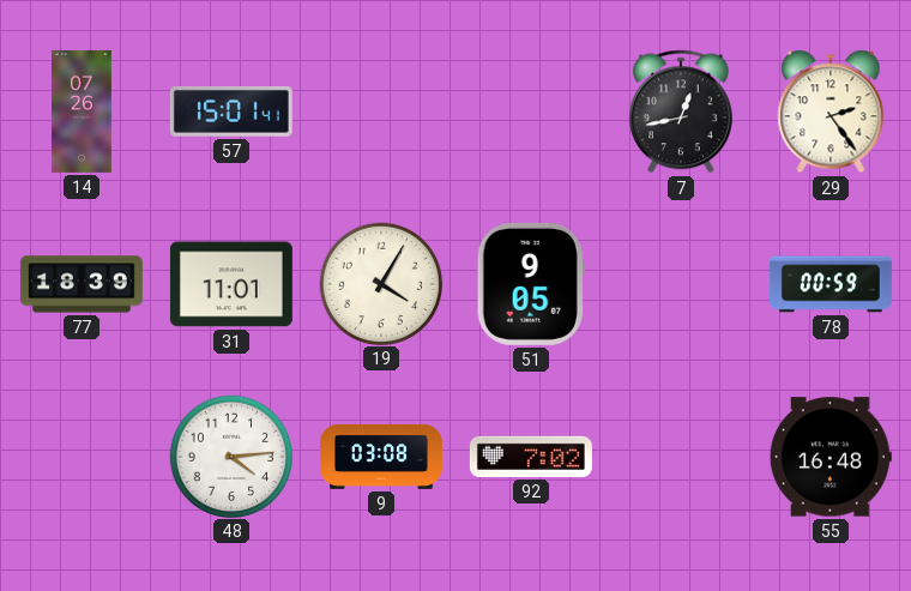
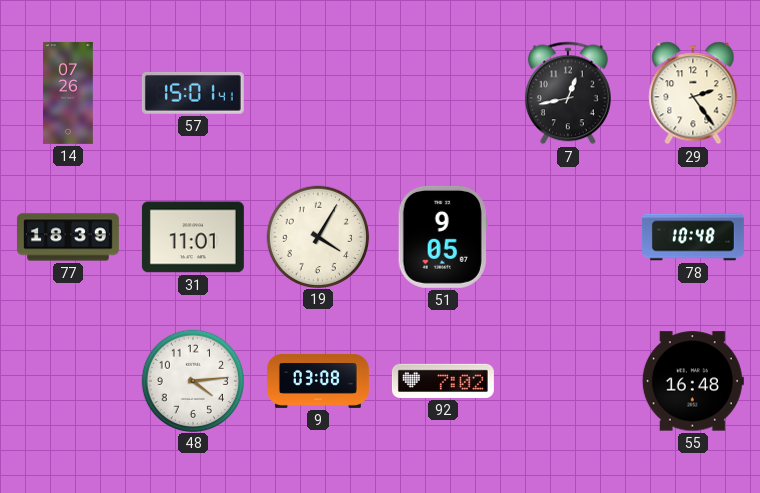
78: 00:59 -> 10:48
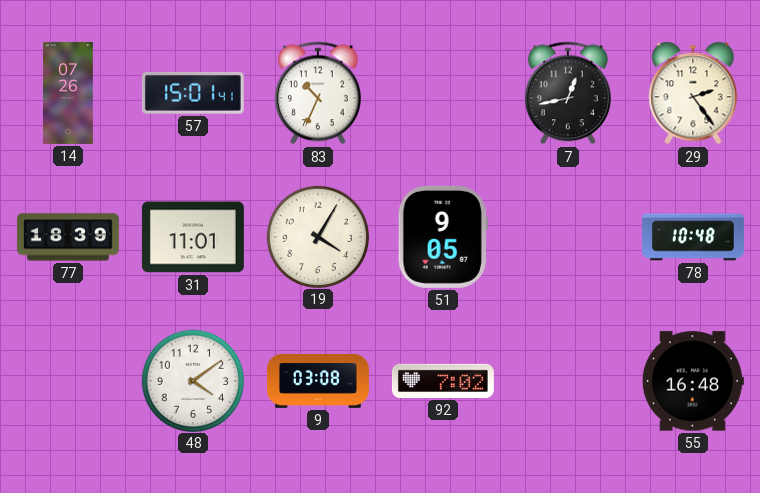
83: none -> 10:34
48: 4:14 -> 4:09
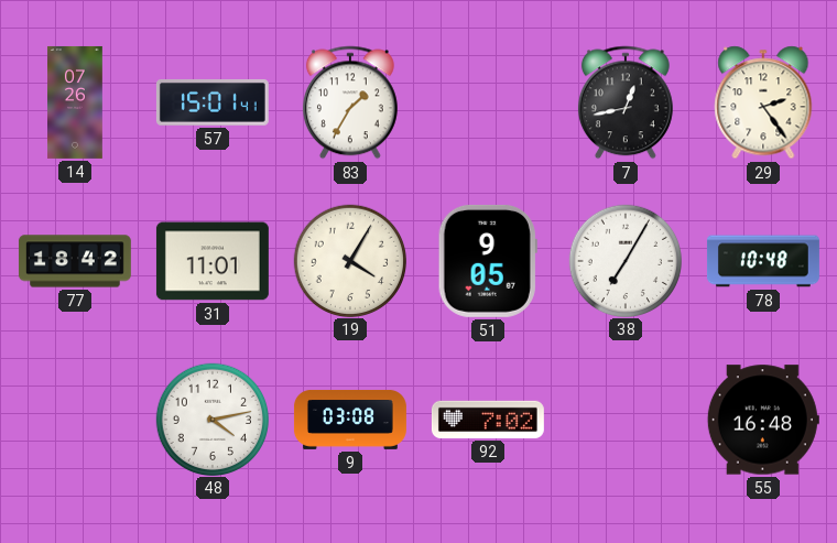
83: 10:34 -> 1:35
77: 18:39 -> 18:42
38: none -> 7:05
48: 4:09 -> 4:13
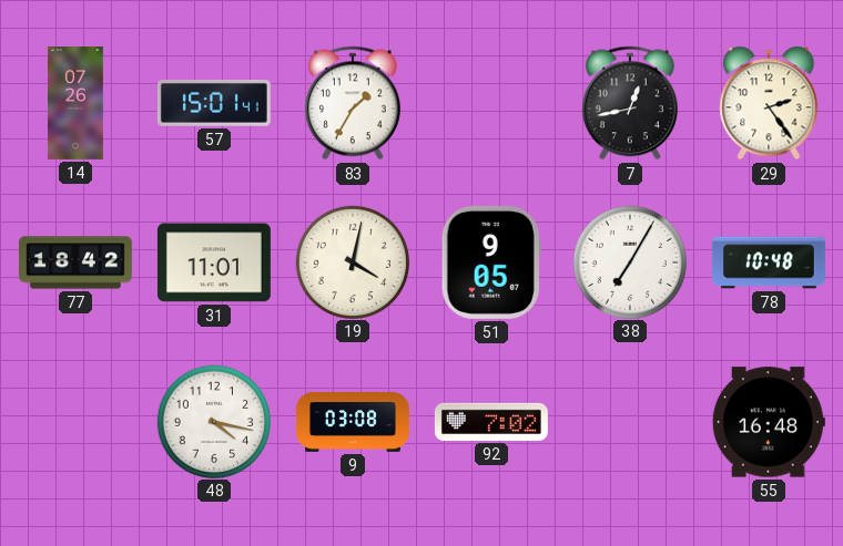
19: 4:05 -> 4:02
48: 4:13 -> 4:17
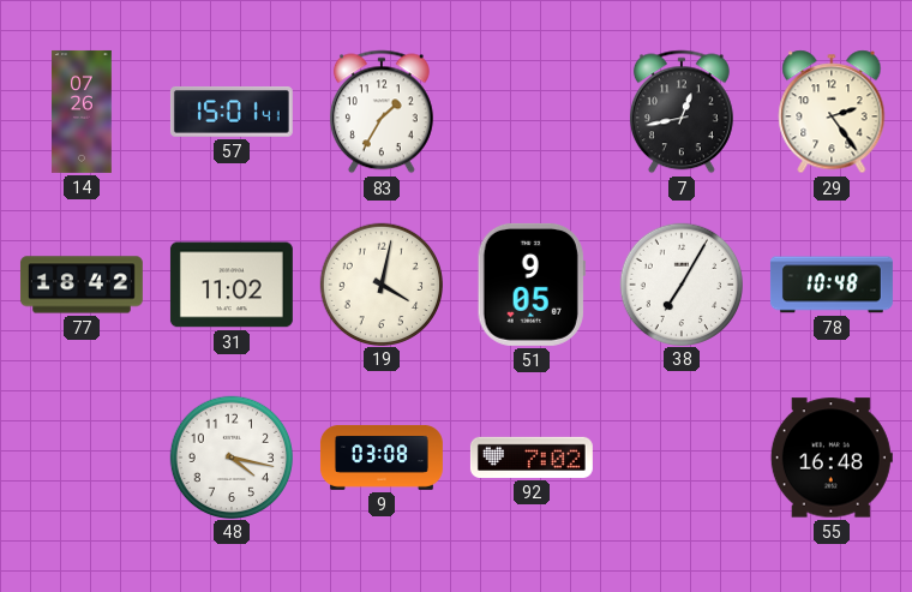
31: 11:01 -> 11:02
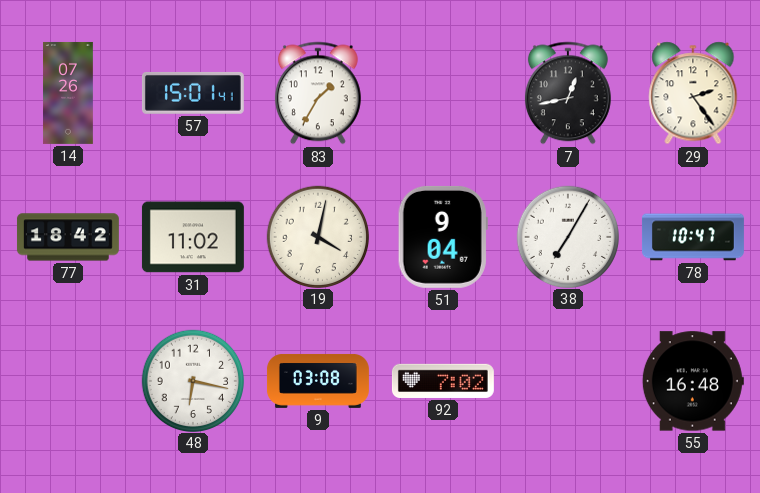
51: 9:05 -> 9:04
78: 10:48 -> 10:47
48: 4:17 -> 6:17
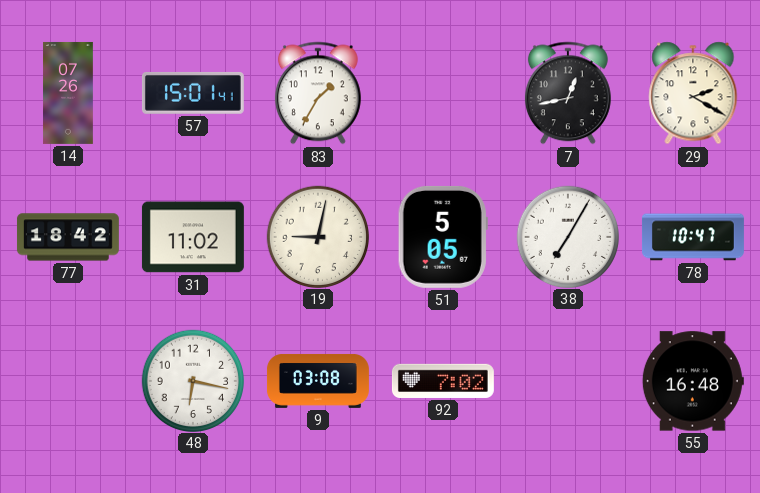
29: 2:24 -> 2:20
19: 4:02 -> 9:02
51: 9:04 -> 5:05
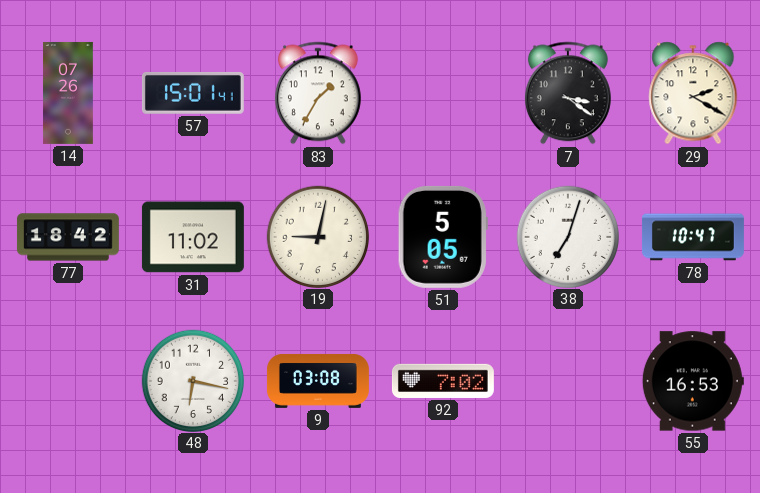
7: 12:43 -> 3:21
38: 7:05 -> 7:03
55: 16:48 -> 16:53
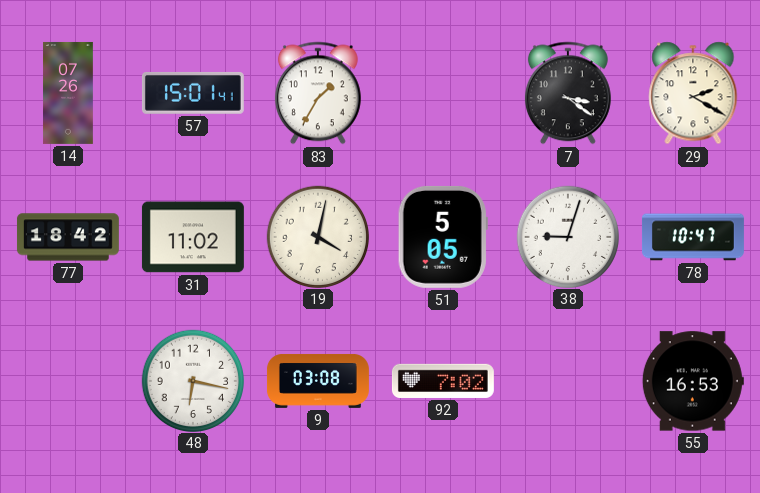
19: 9:02 -> 4:02
38: 7:03 -> 9:03
